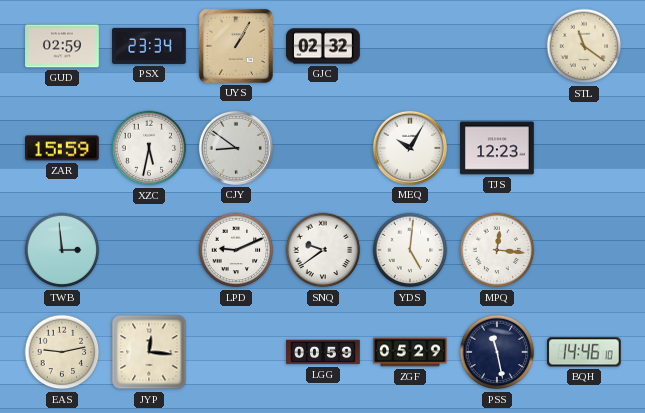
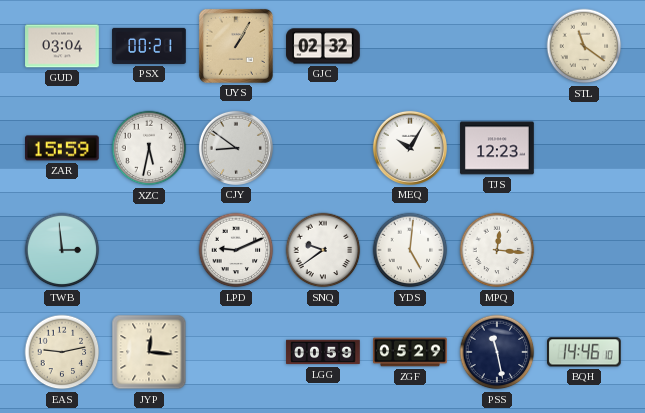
GUD: 02:59 -> 03:04
PSX: 23:34 -> 00:21
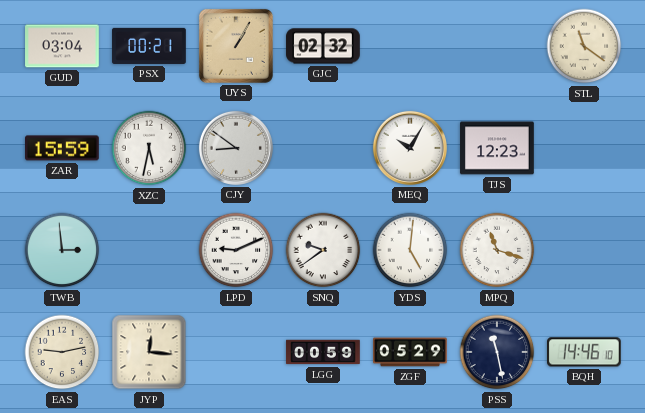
MPQ: 12:16 -> 11:18
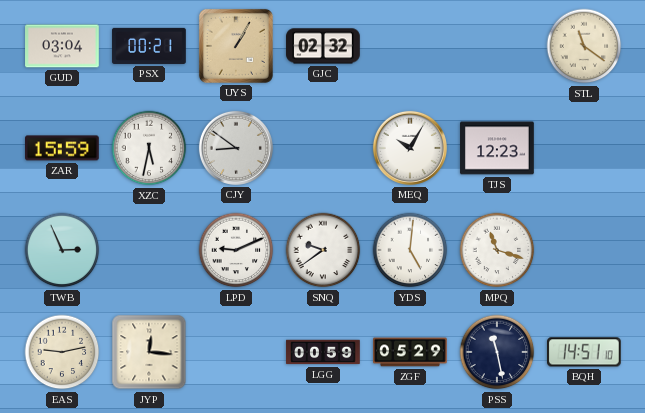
TWB: 2:59 -> 2:56
BQH: 14:46 -> 14:51
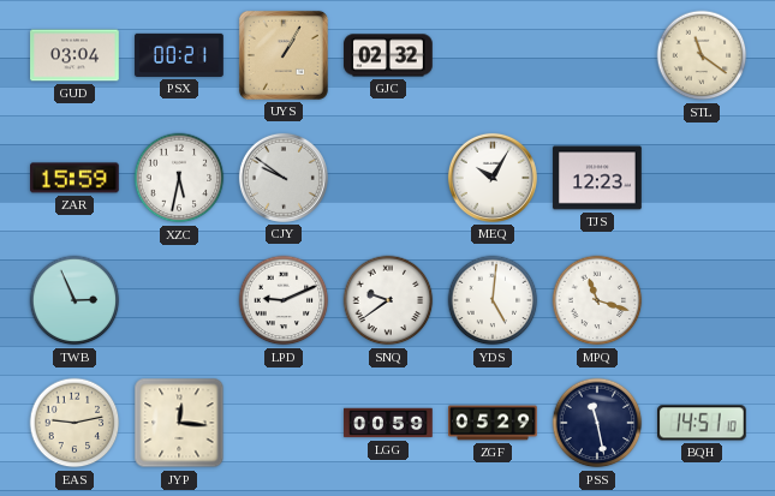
CJY: 8:51 -> 9:51
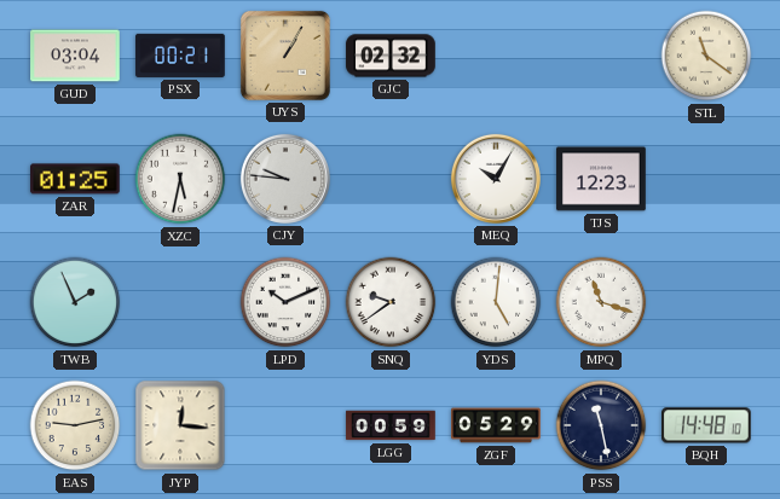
ZAR: 15:59 -> 01:25
CJY: 9:51 -> 9:46
TWB: 2:56 -> 1:56
LPD: 9:11 -> 10:11
BQH: 14:51 -> 14:48
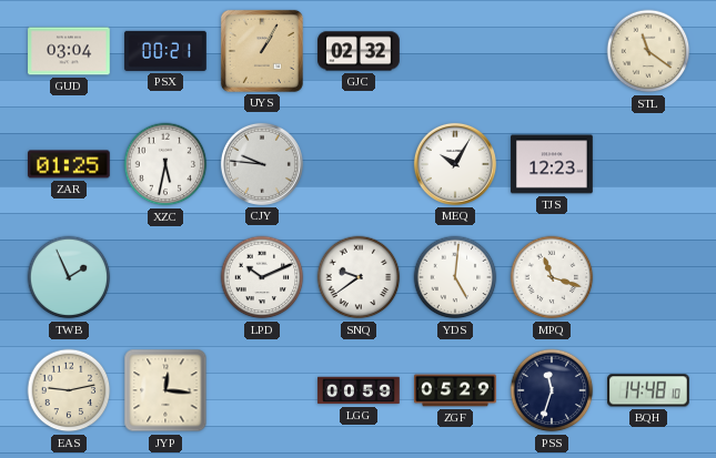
PSS: 11:28 -> 11:33
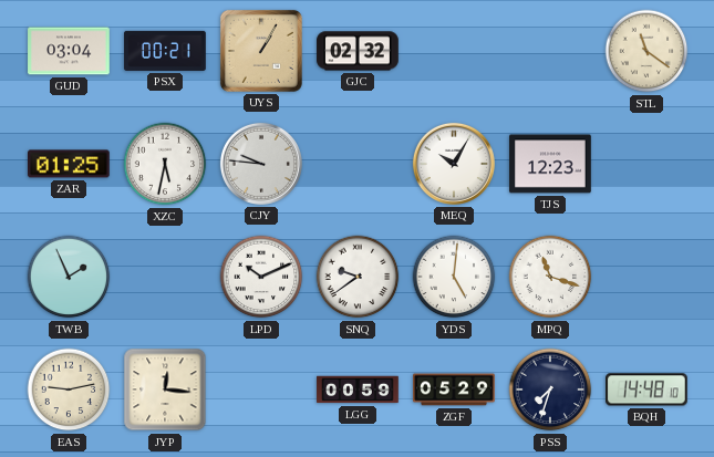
PSS: 11:33 -> 7:33
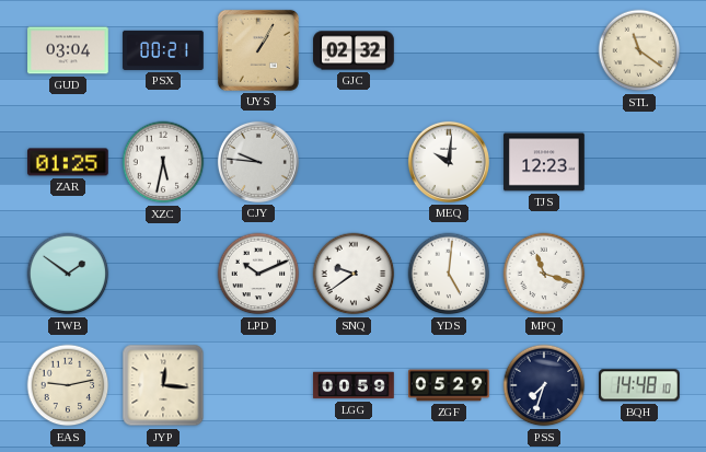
MEQ: 10:05 -> 10:01
TWB: 1:56 -> 1:51
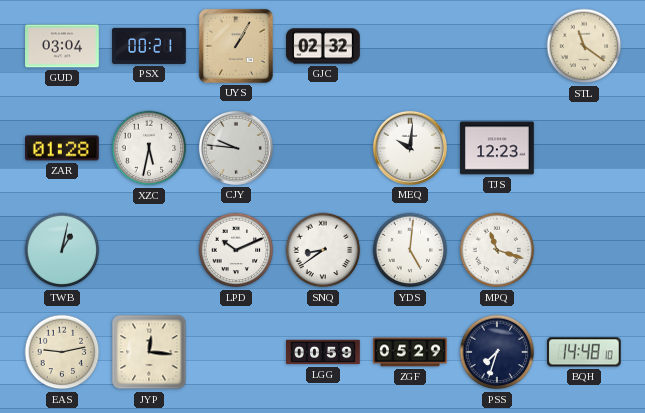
ZAR: 01:25 -> 01:28
TWB: 1:51 -> 1:02
SNQ: 9:39 -> 8:39
